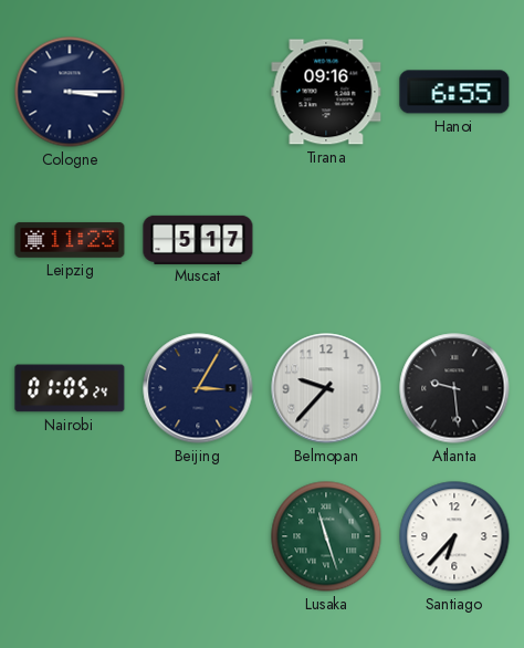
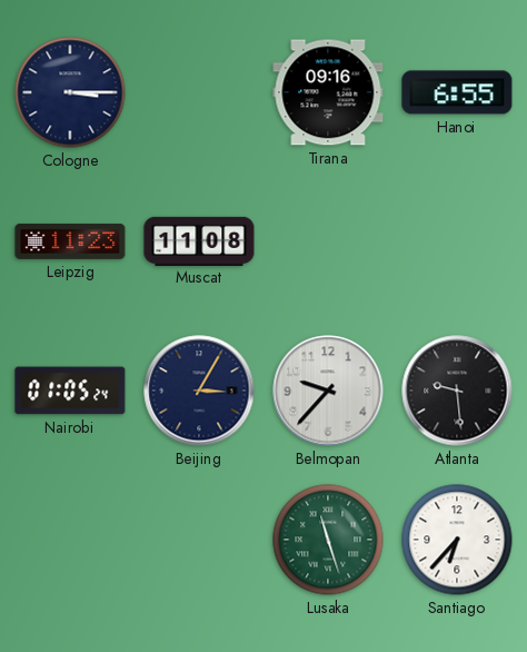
Muscat: 5:17 -> 11:08
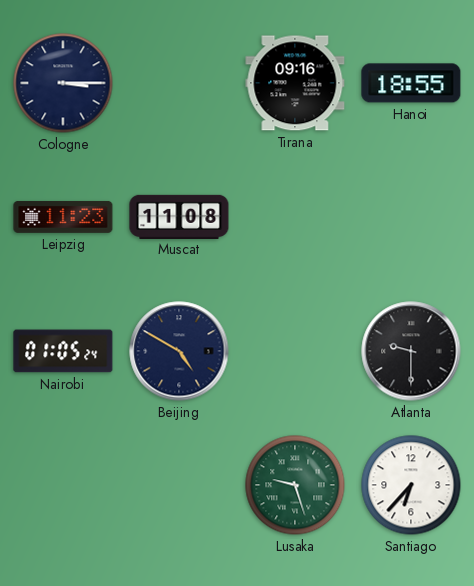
Hanoi: 6:55 -> 18:55
Beijing: 3:05 -> 4:50
Belmopan: 9:37 -> none
Atlanta: 9:29 -> 9:30
Lusaka: 11:27 -> 9:27
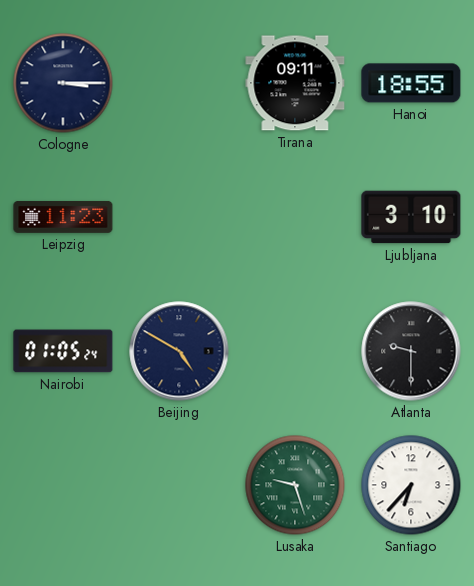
Tirana: 09:16 -> 09:11
Muscat: 11:08 -> none
Ljubljana: none -> 3:10
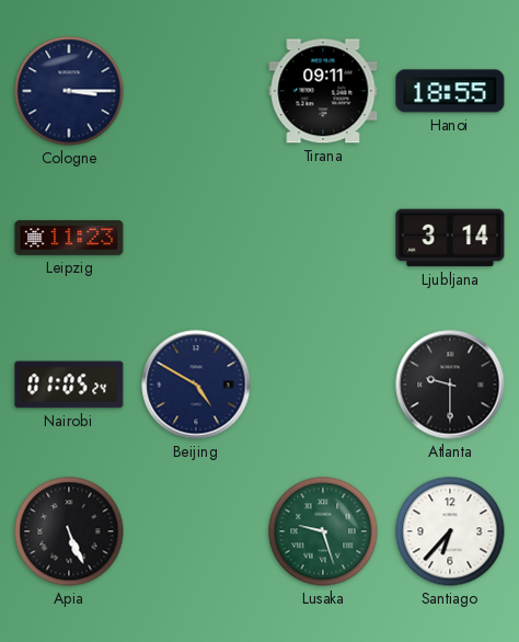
Ljubljana: 3:10 -> 3:14
Apia: none -> 5:26
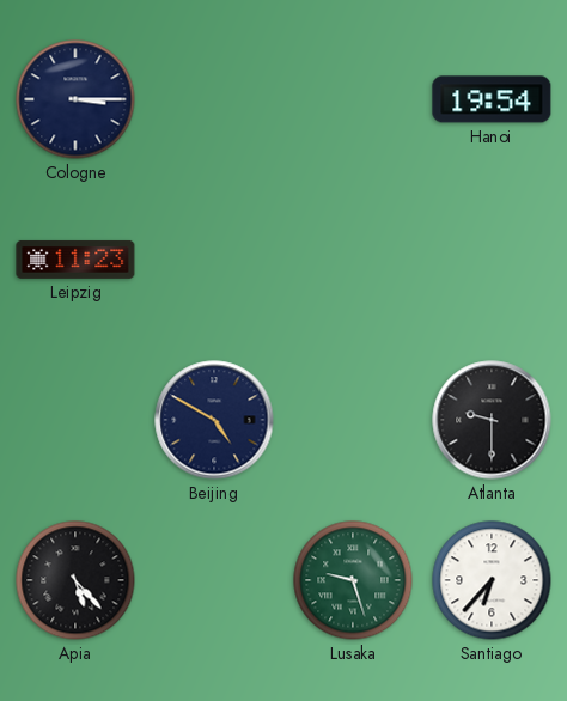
Tirana: 09:11 -> none
Hanoi: 18:55 -> 19:54
Ljubljana: 3:14 -> none
Nairobi: 01:05 -> none
Apia: 5:26 -> 5:23
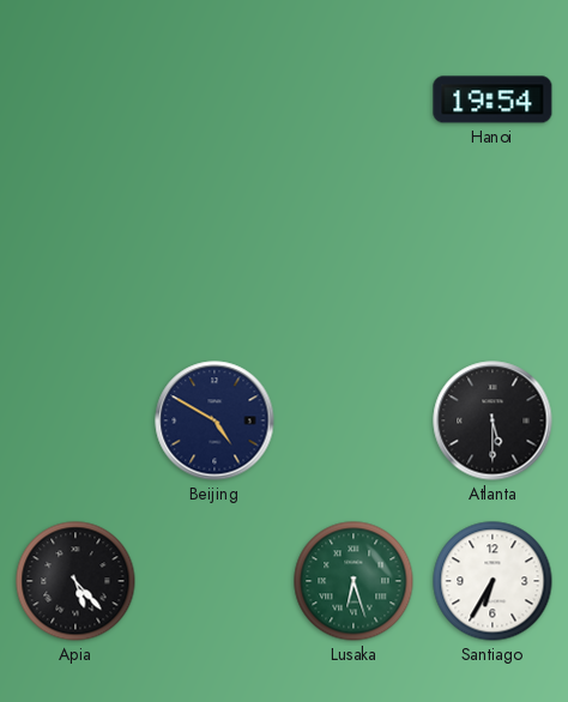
Cologne: 3:15 -> none
Leipzig: 11:23 -> none
Atlanta: 9:30 -> 5:30
Lusaka: 9:27 -> 6:27
Santiago: 6:37 -> 6:35
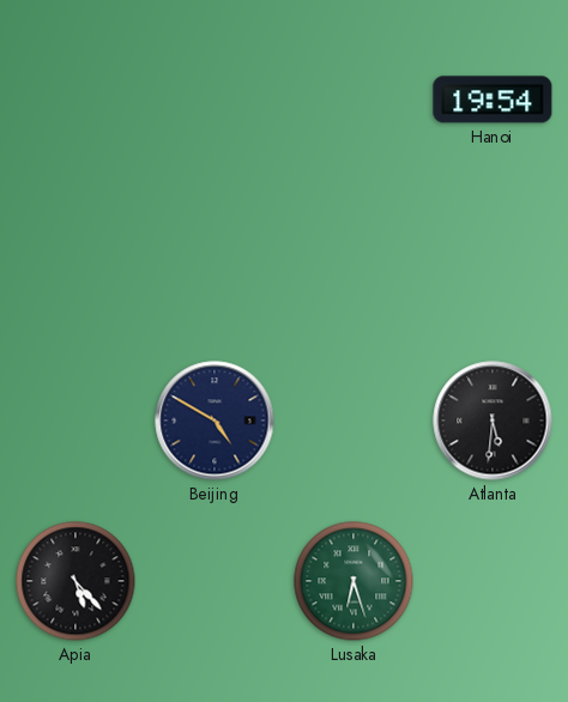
Atlanta: 5:30 -> 5:31
Santiago: 6:35 -> none
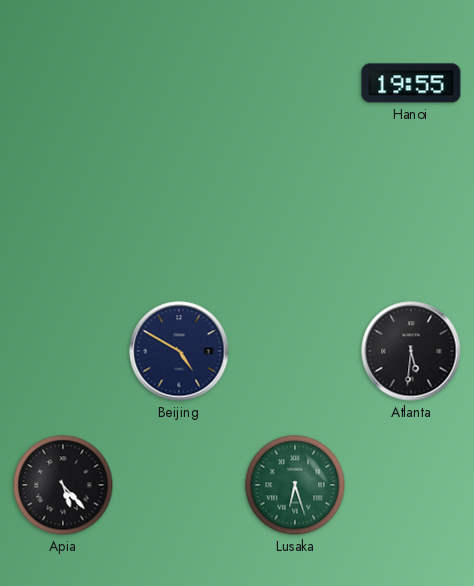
Hanoi: 19:54 -> 19:55
